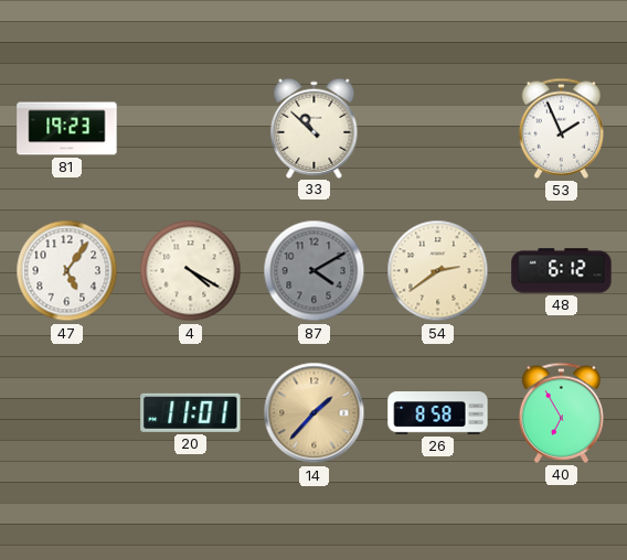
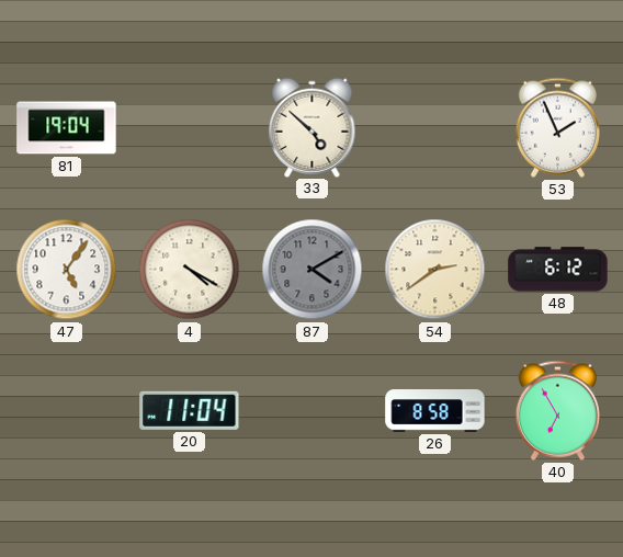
81: 19:23 -> 19:04
33: 10:52 -> 4:52
20: 11:01 -> 11:04
14: 1:37 -> none
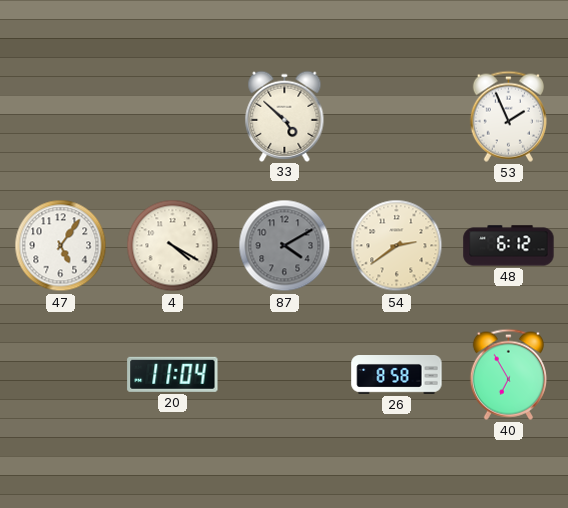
81: 19:04 -> none
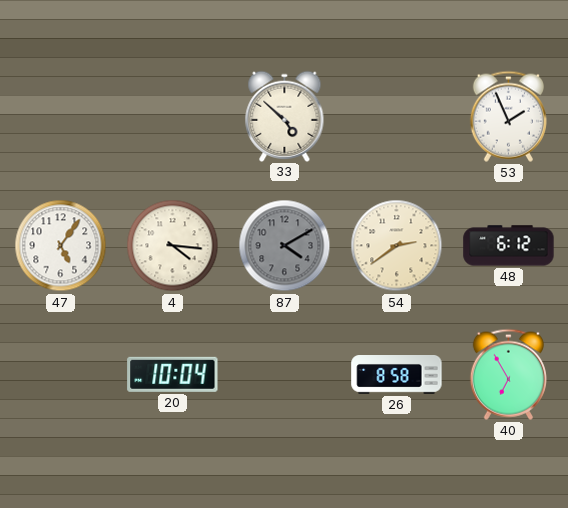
4: 4:20 -> 4:16
20: 11:04 -> 10:04
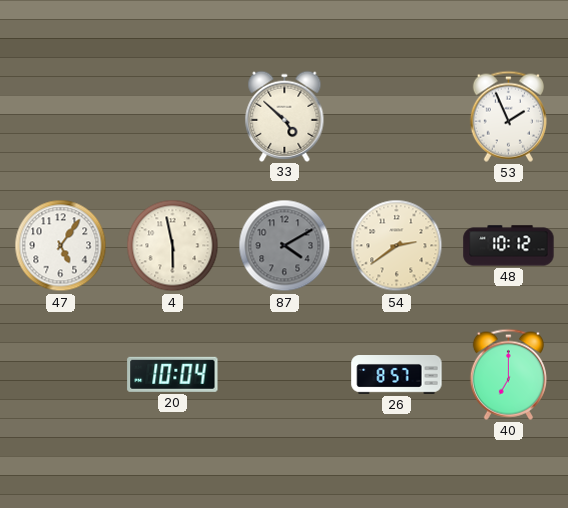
4: 4:16 -> 5:58
48: 6:12 -> 10:12
26: 8:58 -> 8:57
40: 6:55 -> 7:00
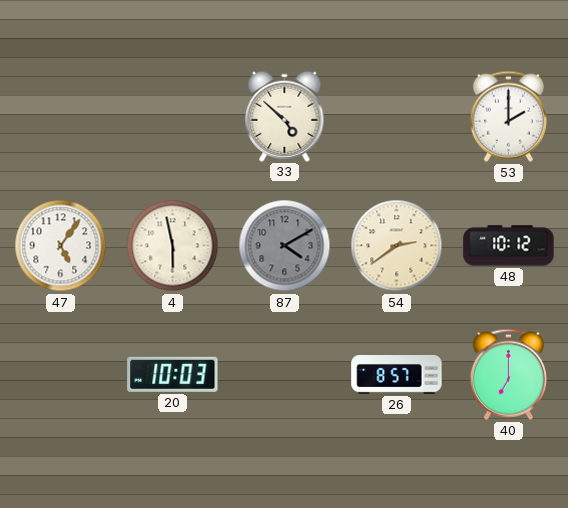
53: 1:56 -> 2:00
20: 10:04 -> 10:03
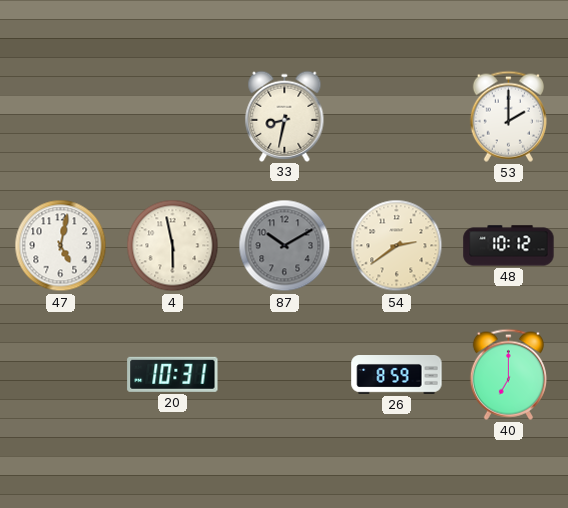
33: 4:52 -> 8:32
47: 5:06 -> 5:02
87: 4:10 -> 10:10
20: 10:03 -> 10:31
26: 8:57 -> 8:59
